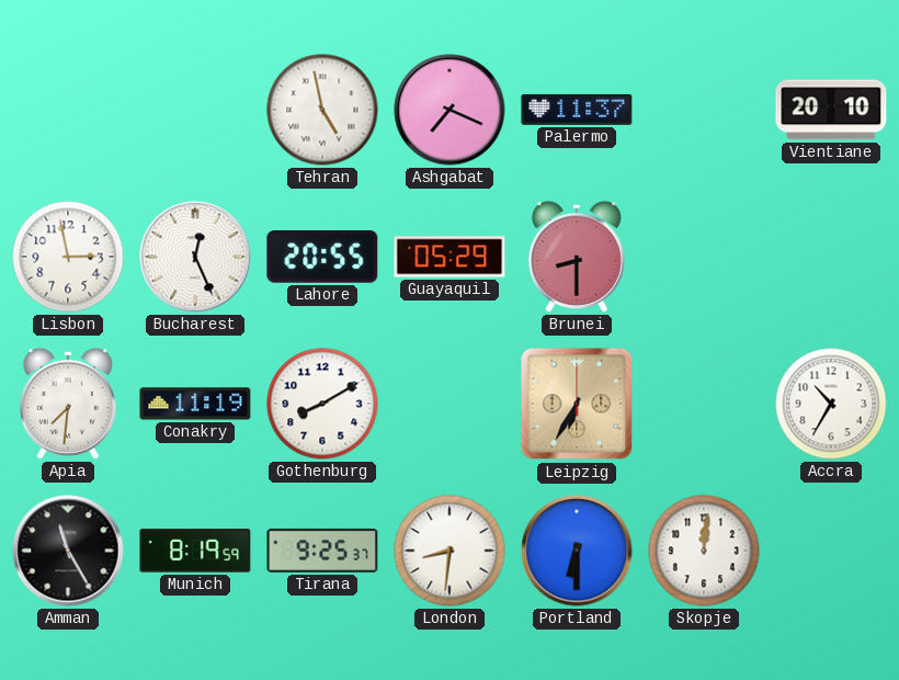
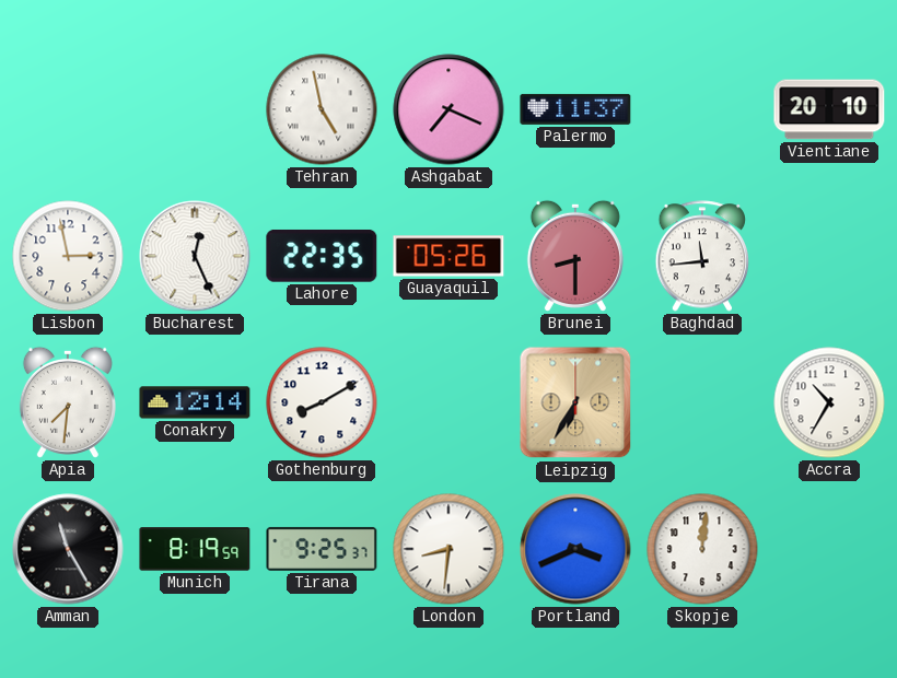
Lahore: 20:55 -> 22:35
Guayaquil: 05:29 -> 05:26
Baghdad: none -> 11:44
Conakry: 11:19 -> 12:14
Portland: 6:30 -> 3:41
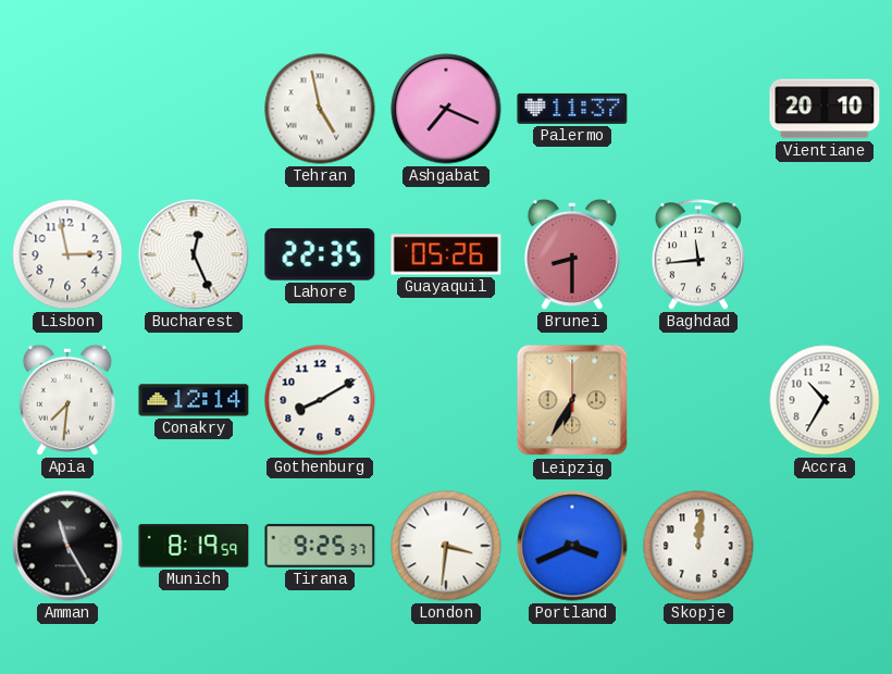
London: 8:31 -> 3:31
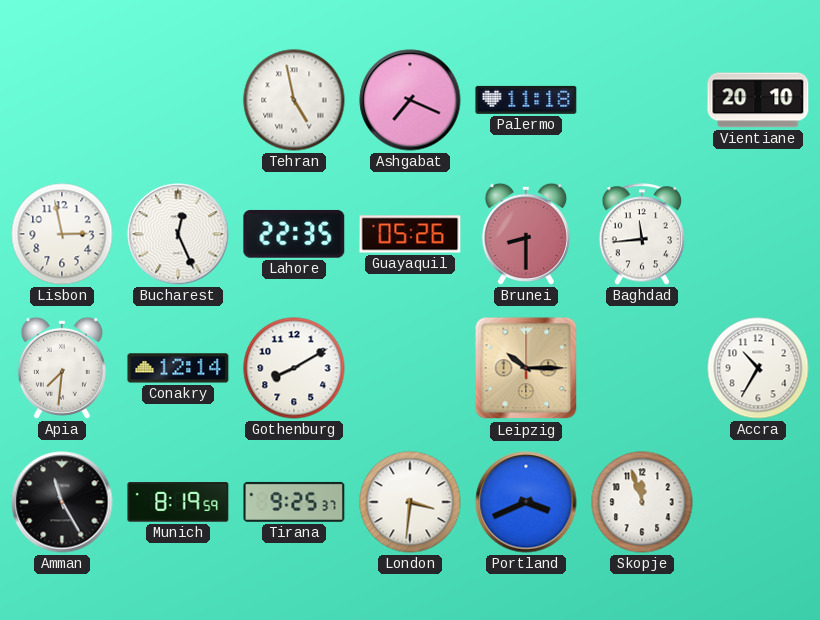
Palermo: 11:37 -> 11:18
Leipzig: 6:35 -> 10:15
Skopje: 12:01 -> 11:57
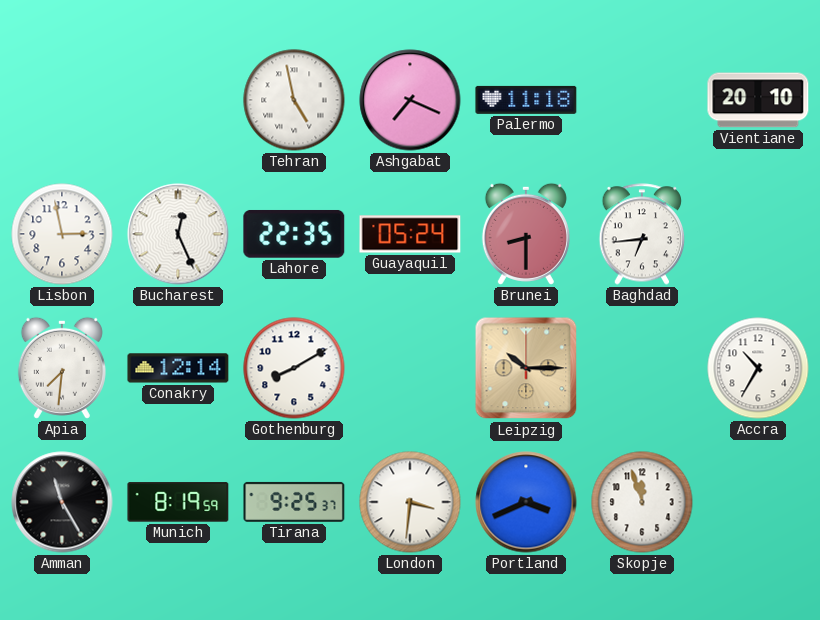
Guayaquil: 05:26 -> 05:24
Baghdad: 11:44 -> 6:44
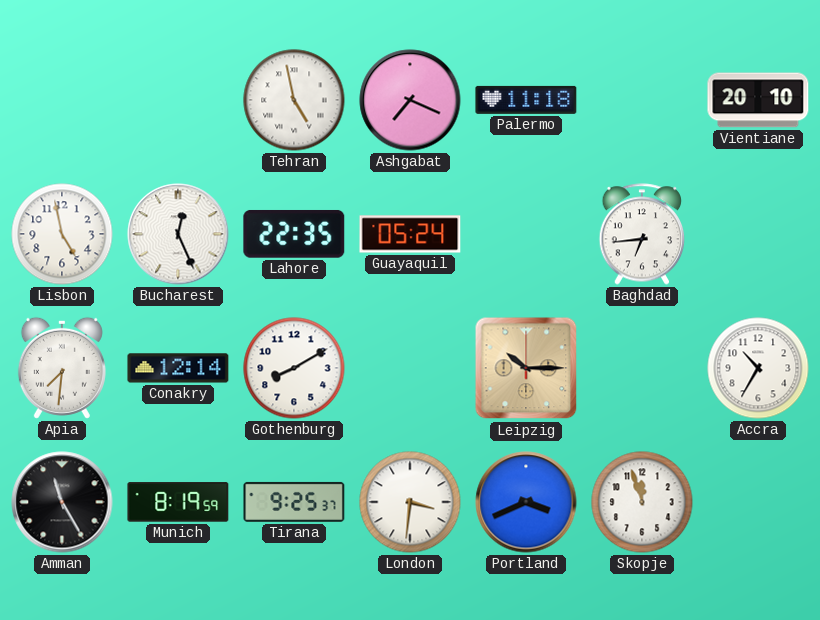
Lisbon: 2:58 -> 4:58
Brunei: 8:30 -> none
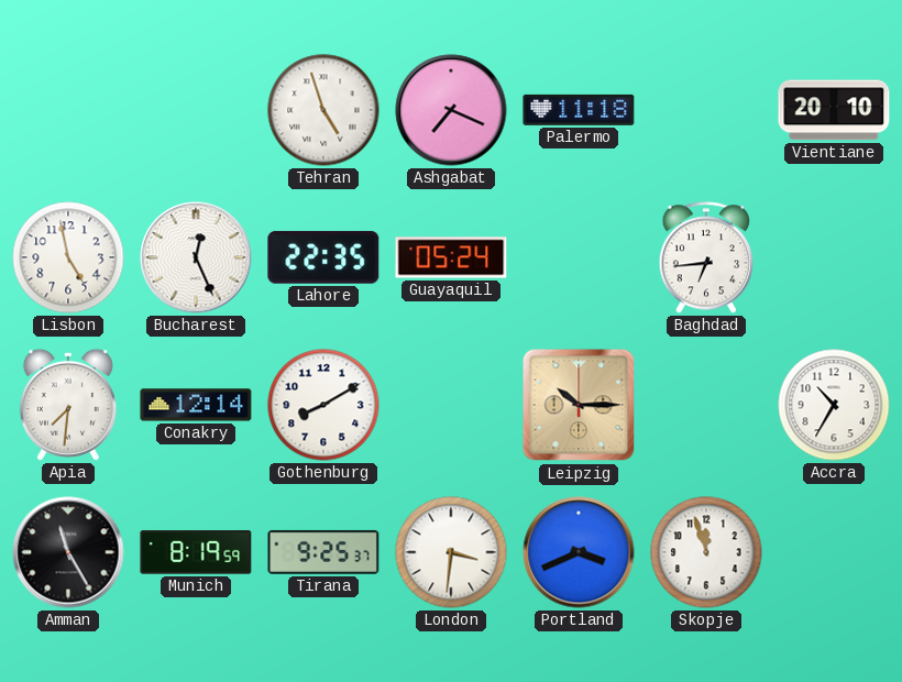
Tehran: 4:58 -> 4:57
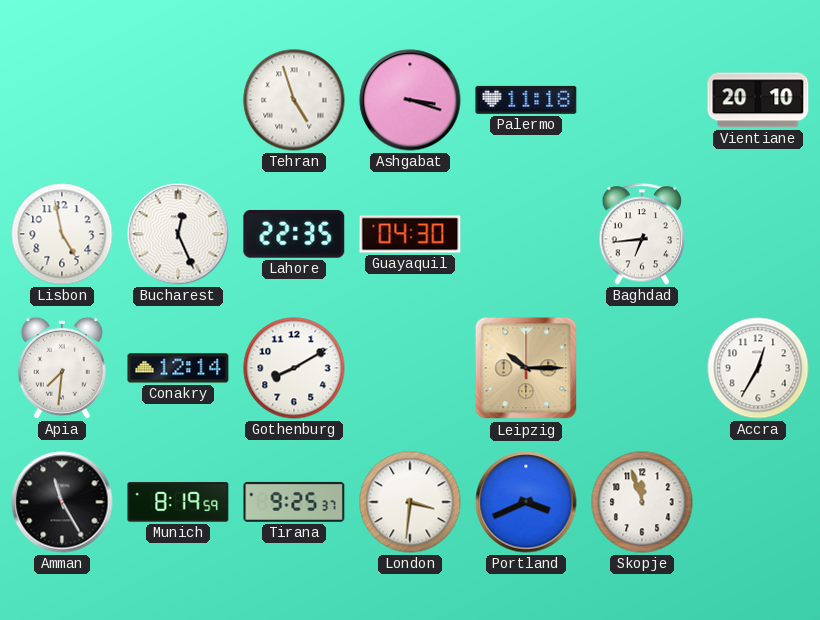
Ashgabat: 7:19 -> 3:18
Guayaquil: 05:24 -> 04:30
Accra: 10:35 -> 12:35
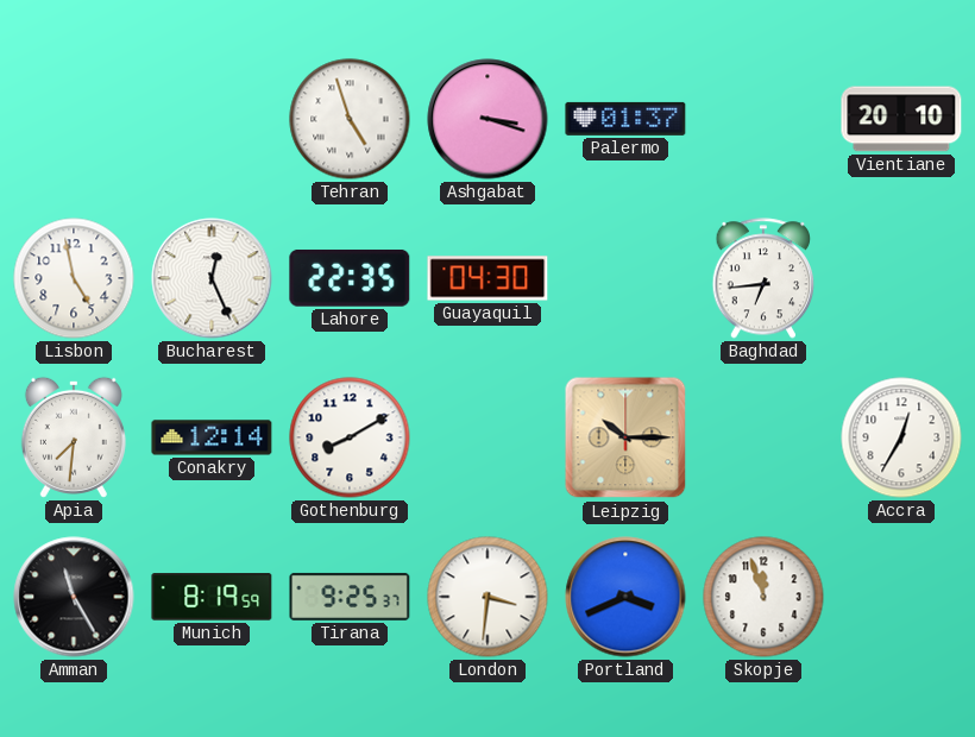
Palermo: 11:18 -> 01:37
